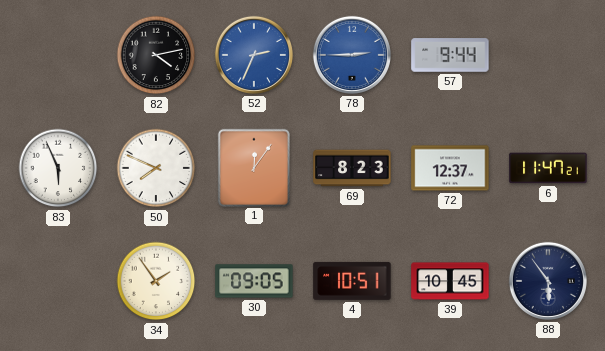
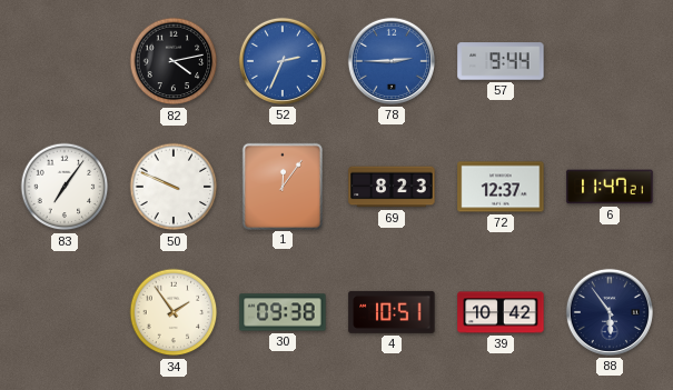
83: 5:56 -> 7:06
50: 7:49 -> 9:49
30: 09:05 -> 09:38
39: 10:45 -> 10:42
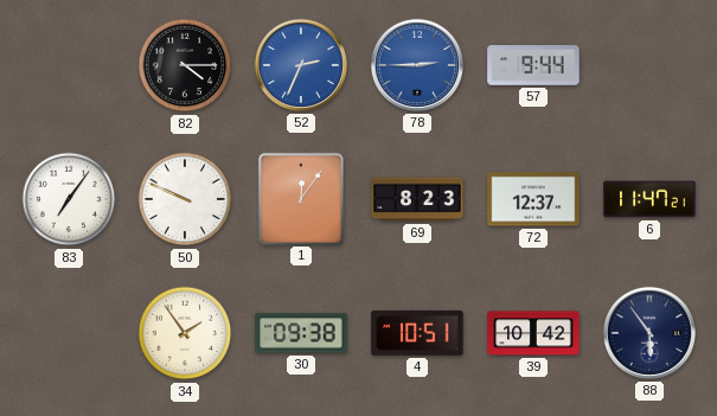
82: 4:13 -> 4:15
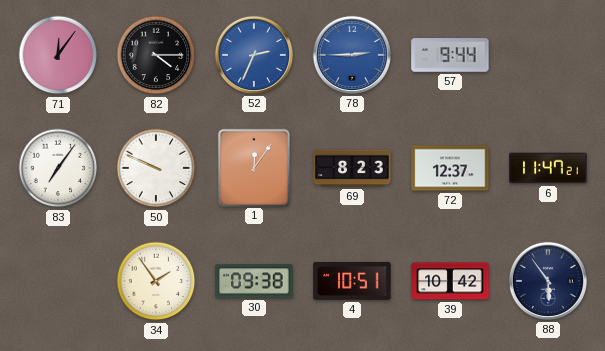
71: none -> 12:06
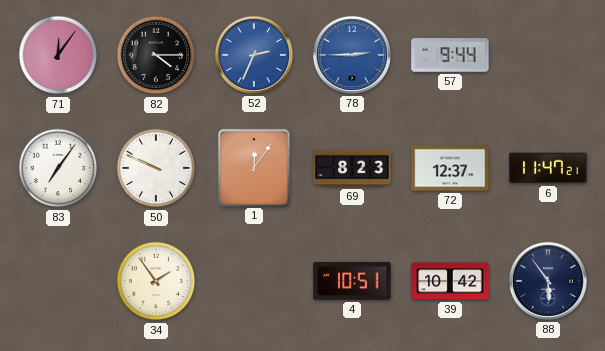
30: 09:38 -> none
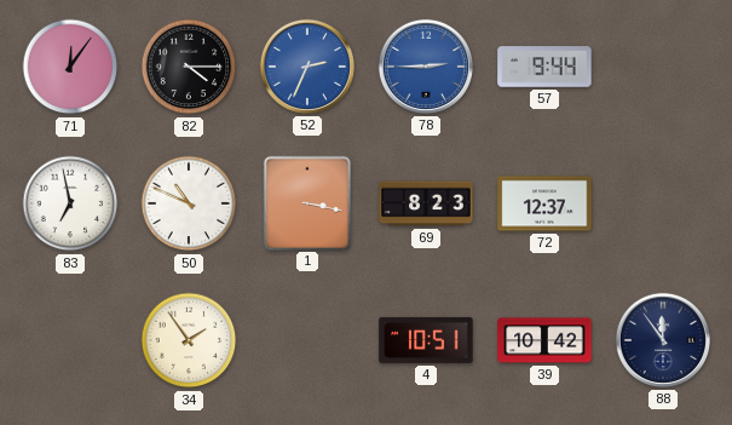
83: 7:06 -> 6:58
50: 9:49 -> 10:49
1: 12:06 -> 3:17
6: 11:47 -> none
88: 5:54 -> 11:54
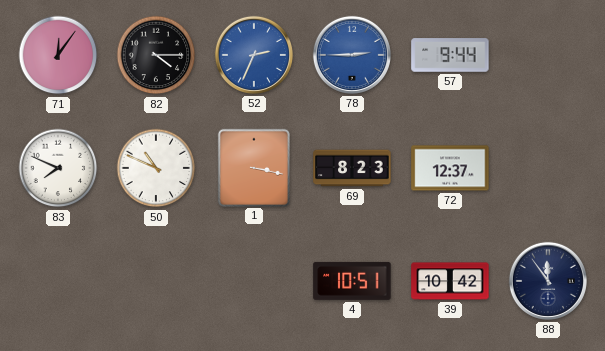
83: 6:58 -> 7:49
34: 1:54 -> none
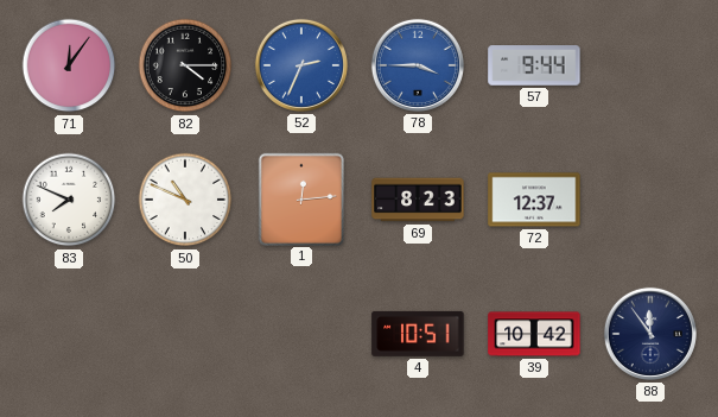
78: 2:45 -> 3:45
1: 3:17 -> 12:14
